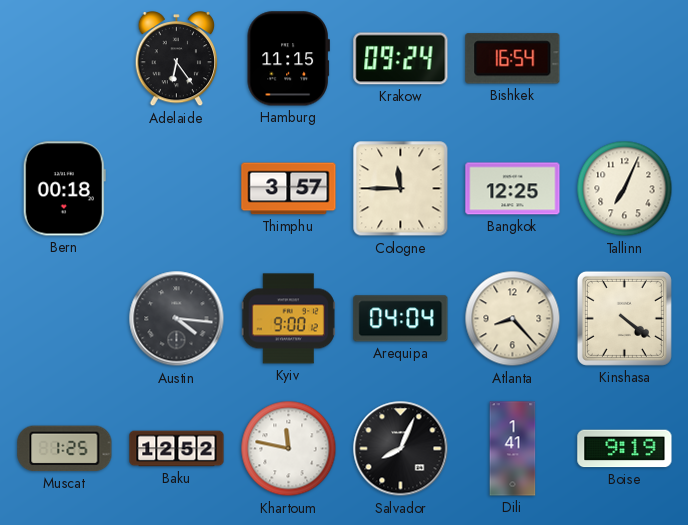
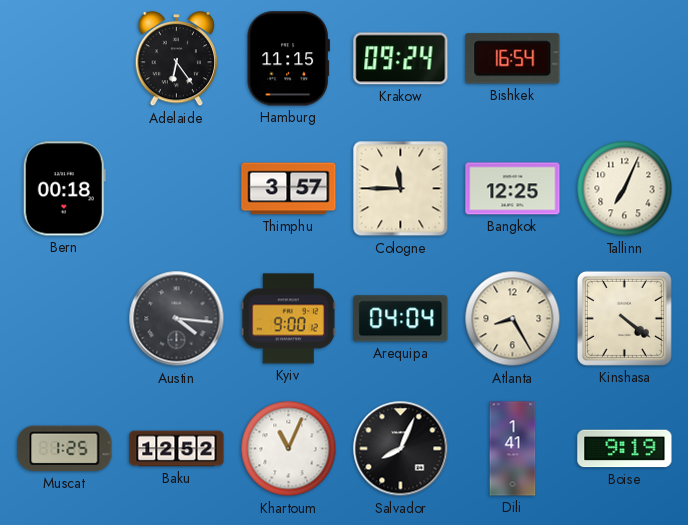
Atlanta: 8:23 -> 8:25
Khartoum: 11:47 -> 11:04
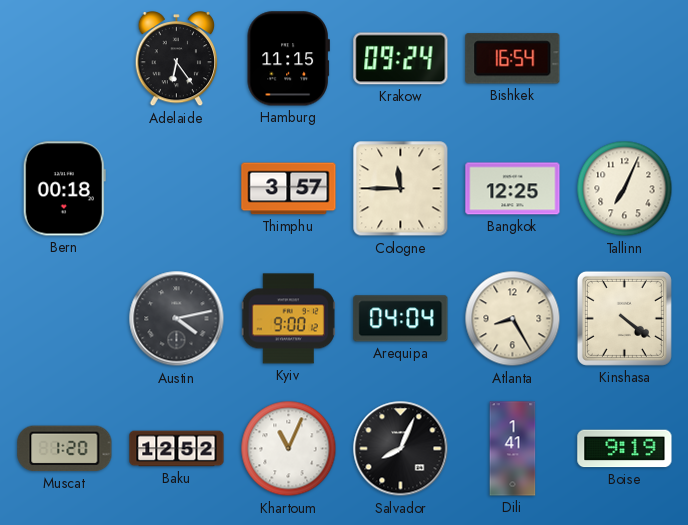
Austin: 4:16 -> 4:13
Muscat: 1:25 -> 1:20
